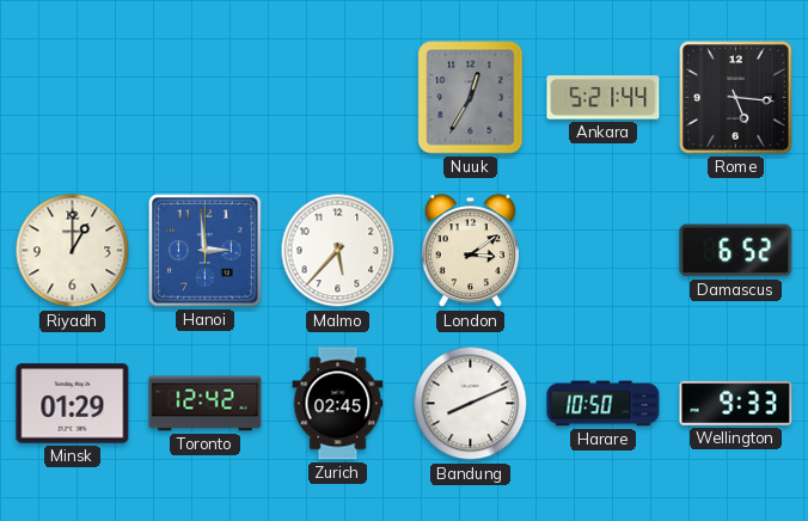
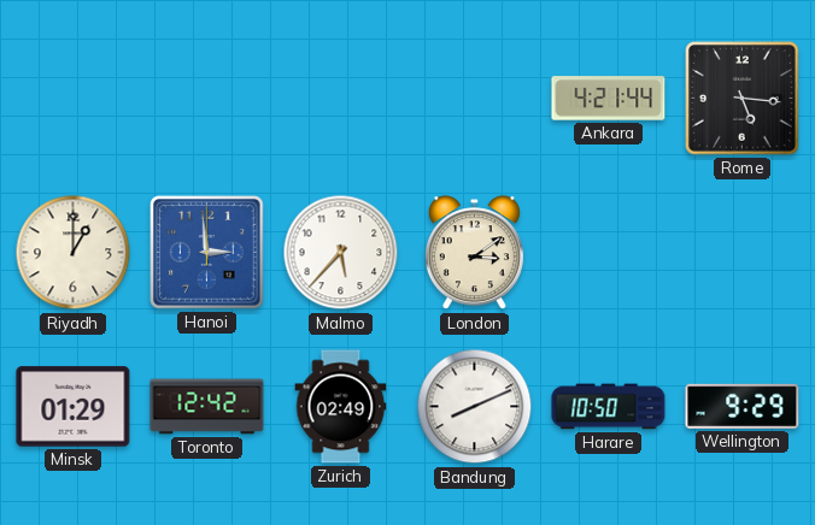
Nuuk: 12:35 -> none
Ankara: 5:21 -> 4:21
Damascus: 6:52 -> none
Zurich: 02:45 -> 02:49
Wellington: 9:33 -> 9:29
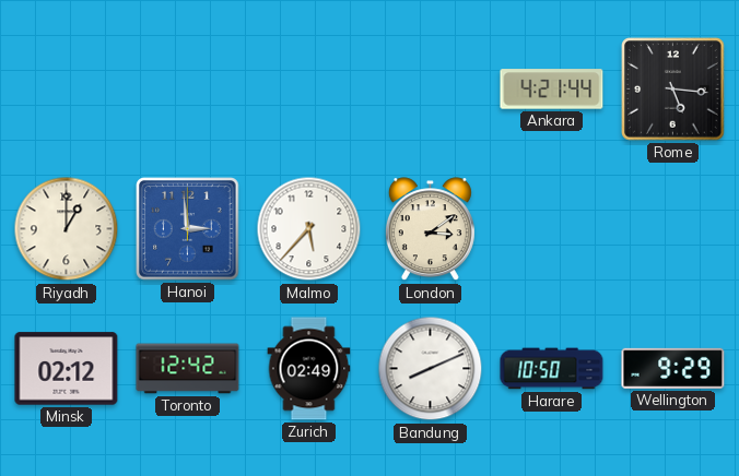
Minsk: 01:29 -> 02:12
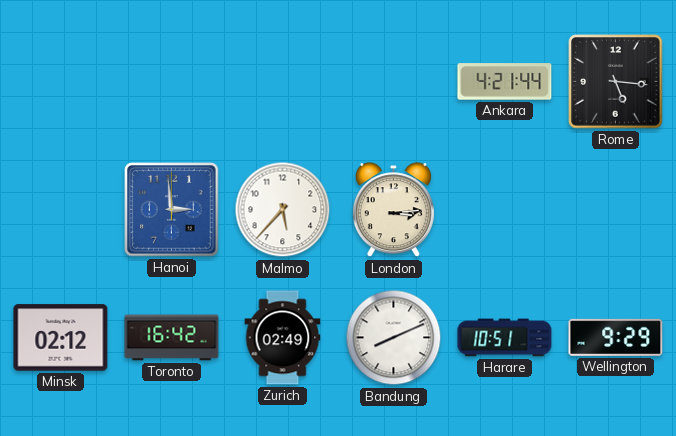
Riyadh: 1:00 -> none
London: 3:09 -> 3:14
Toronto: 12:42 -> 16:42
Harare: 10:50 -> 10:51
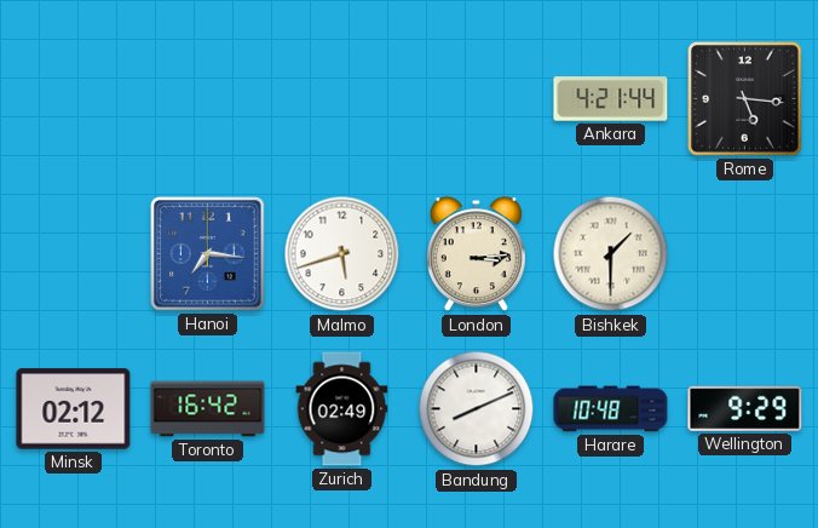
Hanoi: 2:59 -> 7:16
Malmo: 5:37 -> 5:42
Bishkek: none -> 1:30
Harare: 10:51 -> 10:48
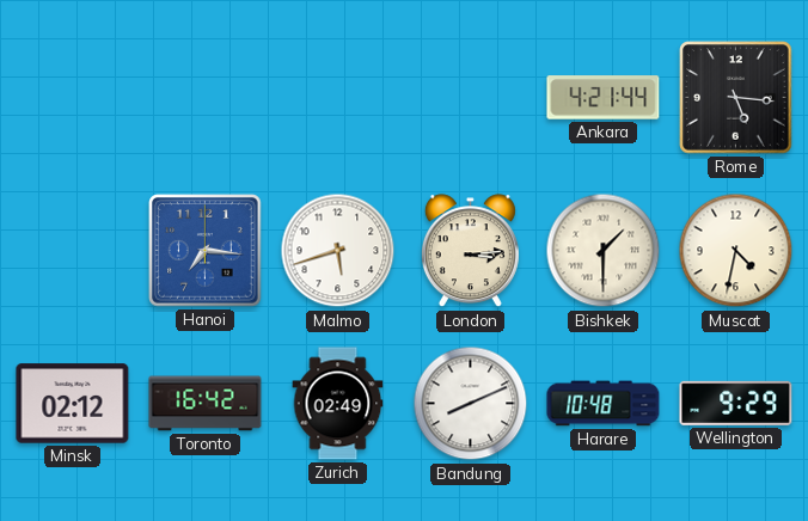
Muscat: none -> 4:32
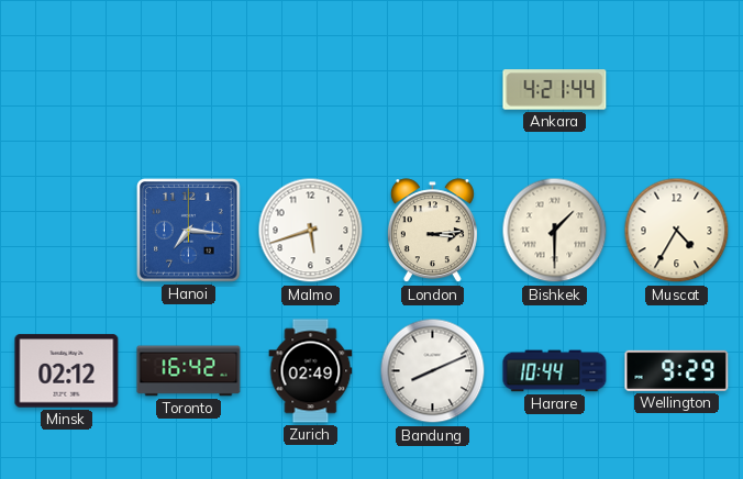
Rome: 5:16 -> none
Muscat: 4:32 -> 4:35
Harare: 10:48 -> 10:44
